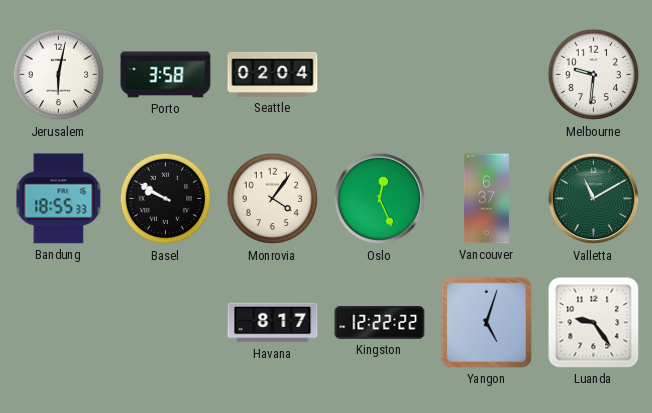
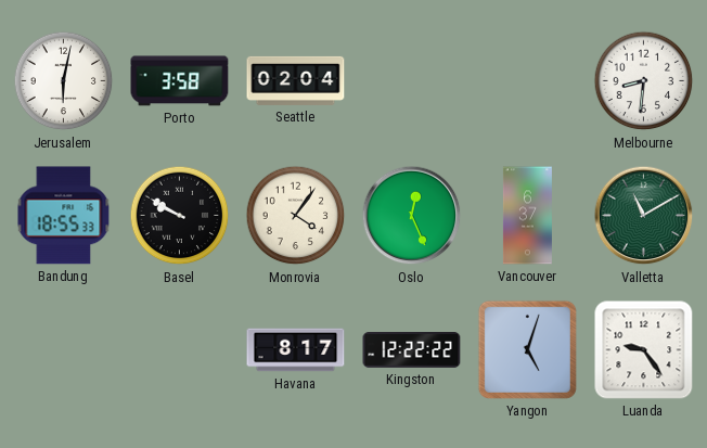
Melbourne: 9:31 -> 8:31
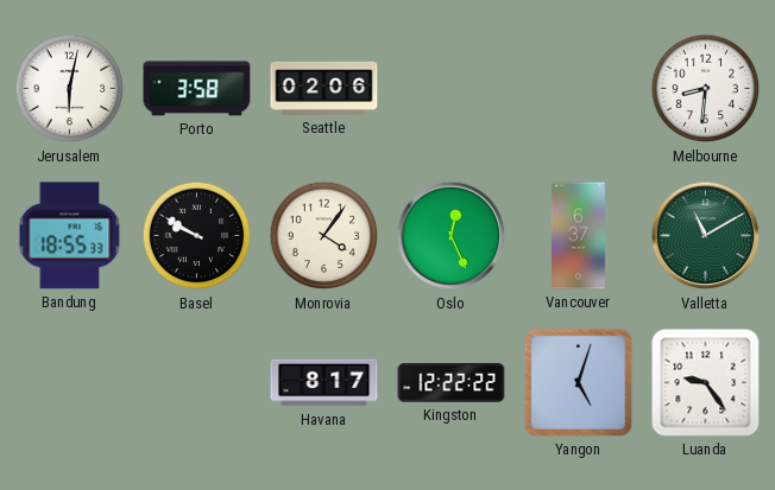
Seattle: 02:04 -> 02:06
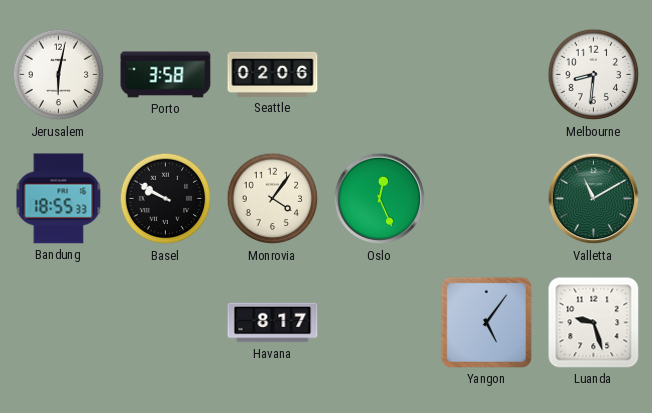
Vancouver: 6:37 -> none
Kingston: 12:22 -> none
Yangon: 5:03 -> 5:06
Luanda: 9:24 -> 9:27
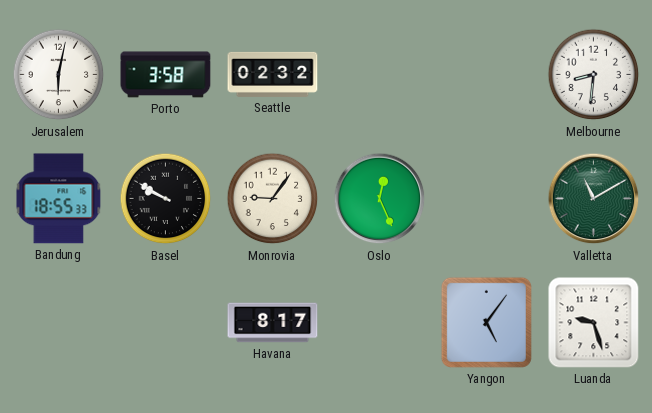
Seattle: 02:06 -> 02:32
Monrovia: 4:06 -> 9:06
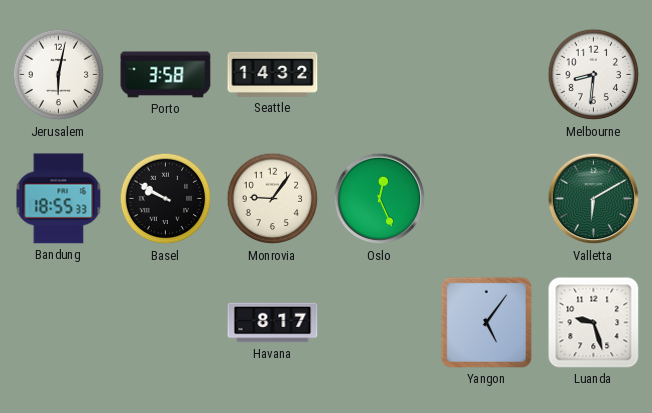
Seattle: 02:32 -> 14:32
Valletta: 11:10 -> 6:10
